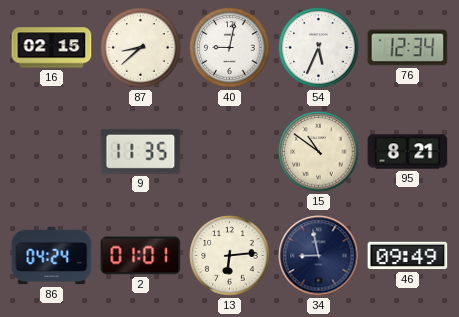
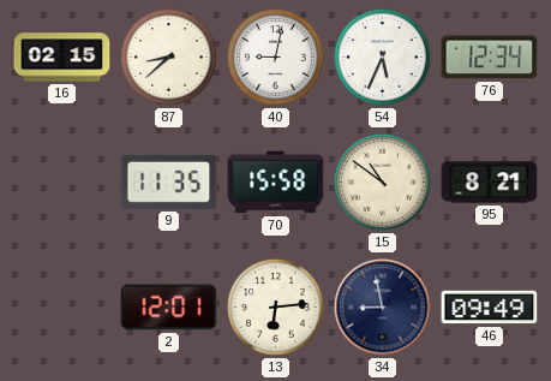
70: none -> 15:58
86: 04:24 -> none
2: 01:01 -> 12:01
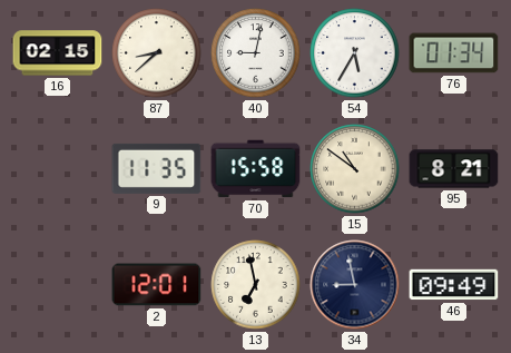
54: 5:34 -> 5:35
76: 12:34 -> 01:34
13: 6:14 -> 6:58
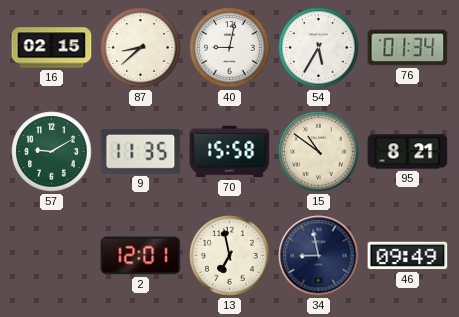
57: none -> 9:10
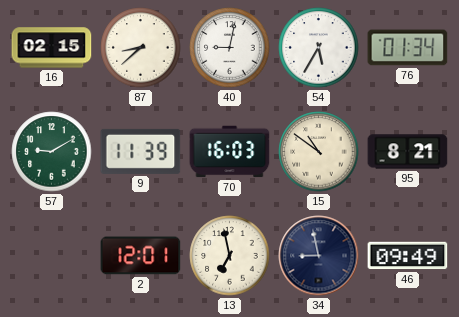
9: 11:35 -> 11:39
70: 15:58 -> 16:03
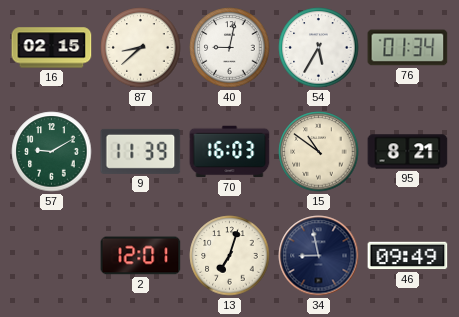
13: 6:58 -> 7:03
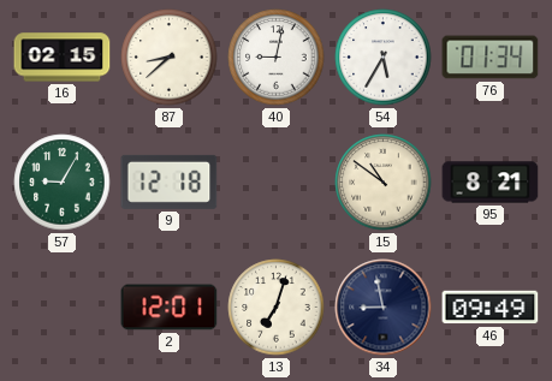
57: 9:10 -> 9:05
9: 11:39 -> 12:18
70: 16:03 -> none
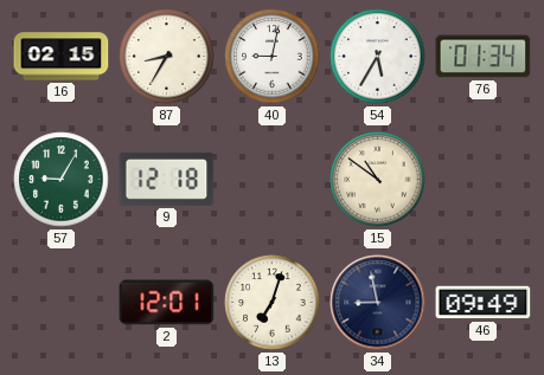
87: 8:38 -> 8:35
95: 8:21 -> none
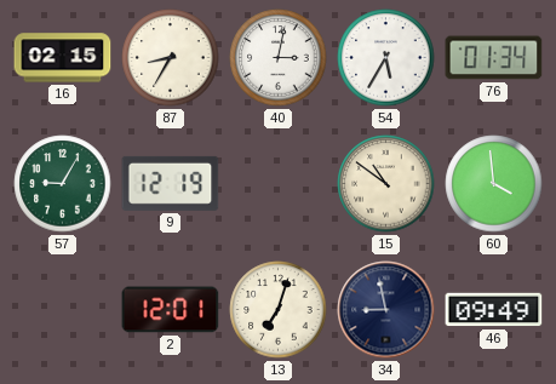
40: 9:02 -> 3:02
9: 12:18 -> 12:19
60: none -> 3:59
